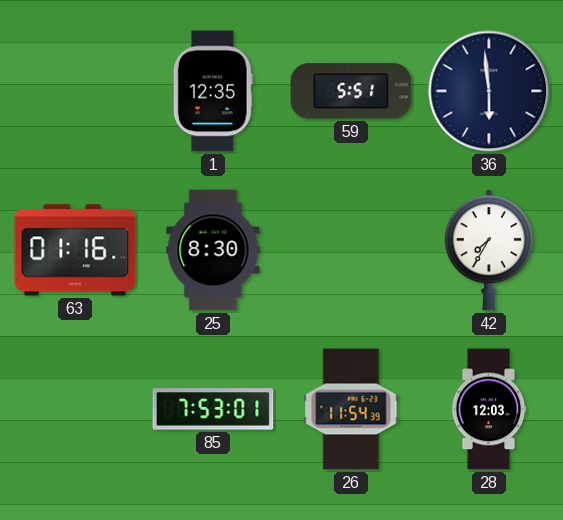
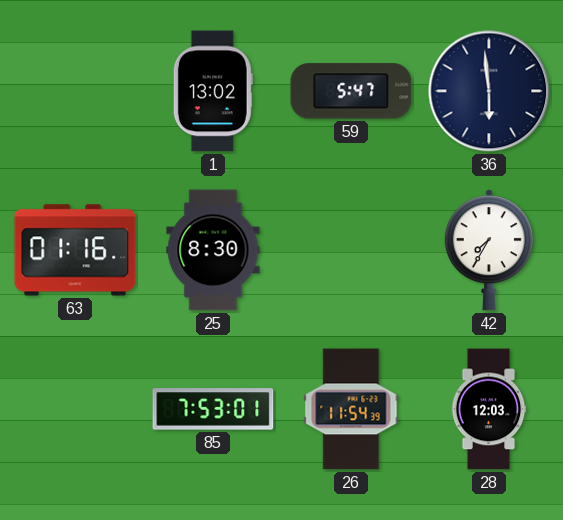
1: 12:35 -> 13:02
59: 5:51 -> 5:47
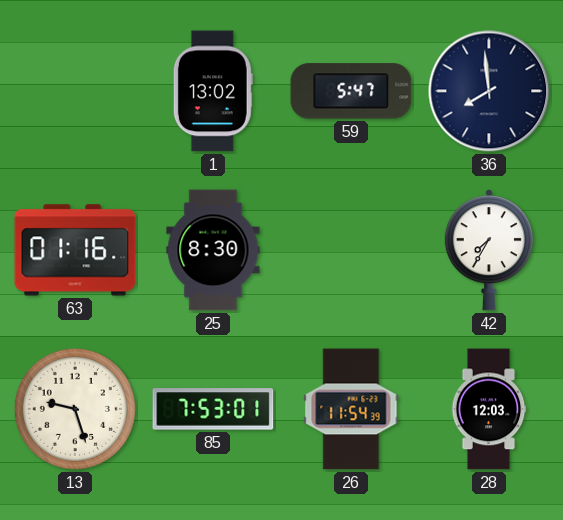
36: 5:59 -> 7:59
13: none -> 9:27
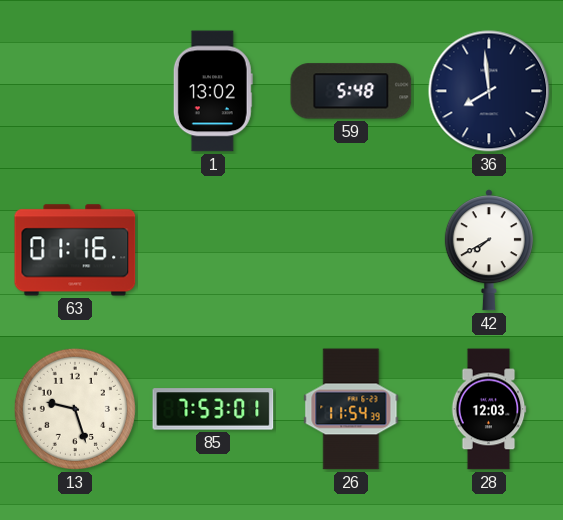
59: 5:47 -> 5:48
25: 8:30 -> none
42: 7:35 -> 7:40
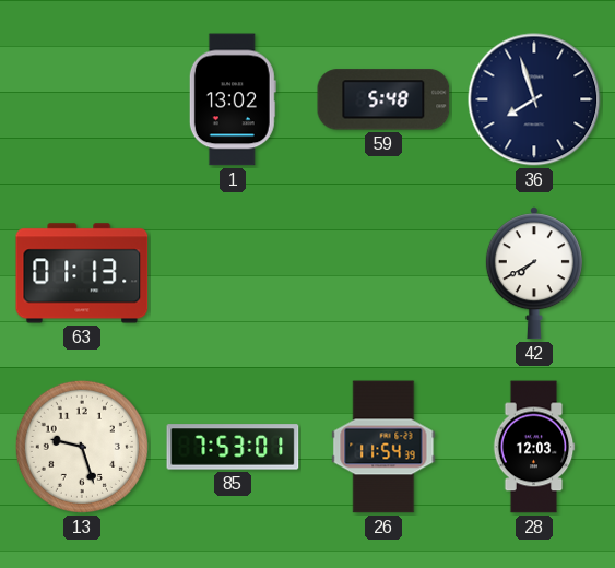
36: 7:59 -> 7:57
63: 01:16 -> 01:13
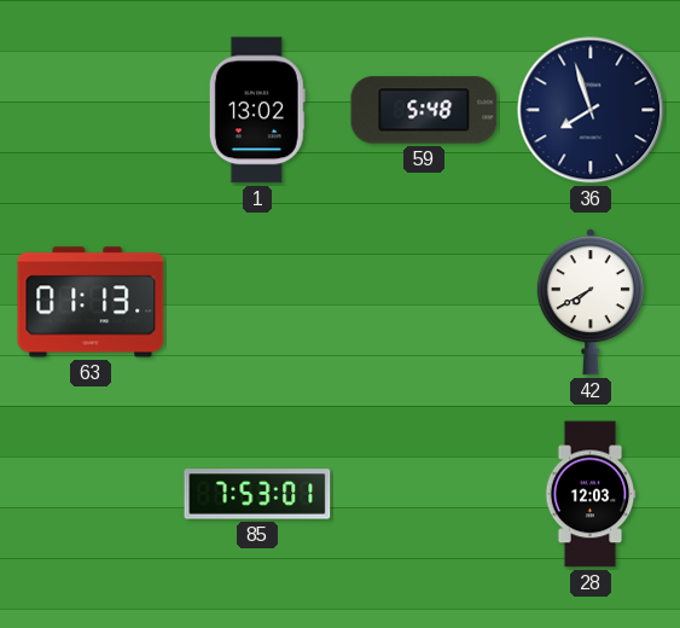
13: 9:27 -> none
26: 11:54 -> none
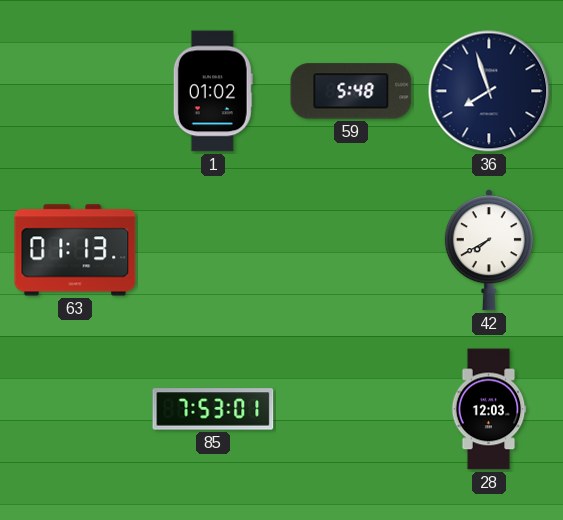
1: 13:02 -> 01:02
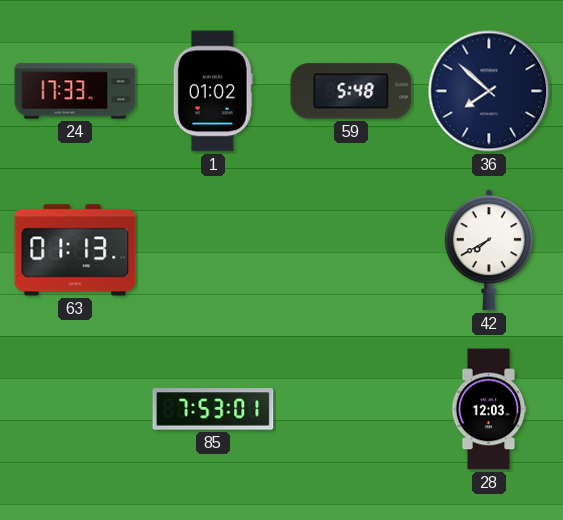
24: none -> 17:33
36: 7:57 -> 7:52
